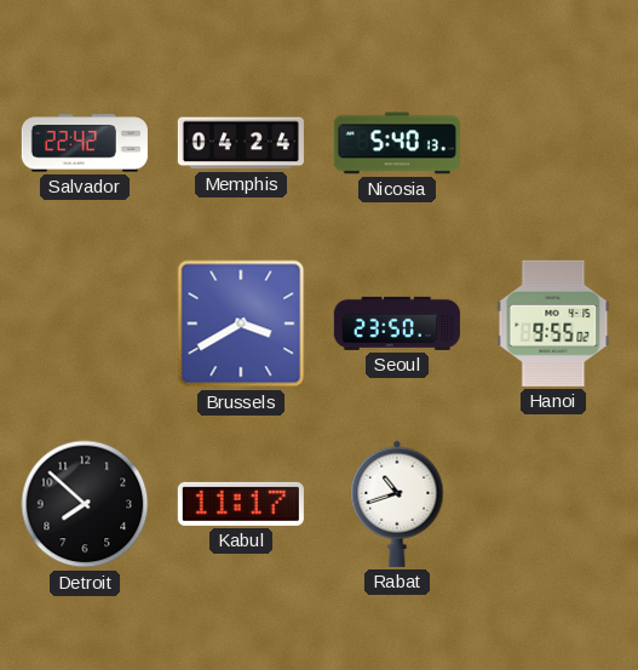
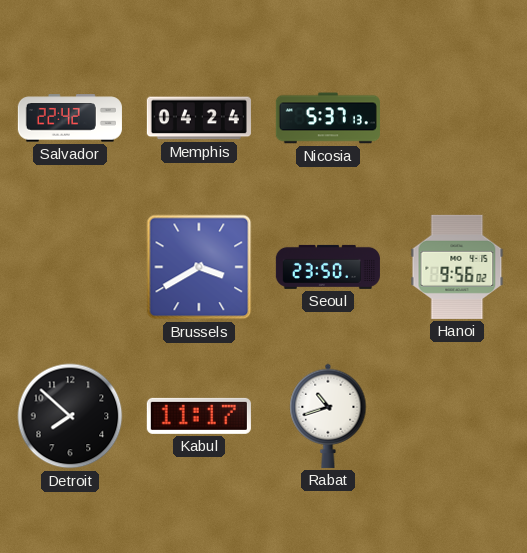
Nicosia: 5:40 -> 5:37
Hanoi: 9:55 -> 9:56
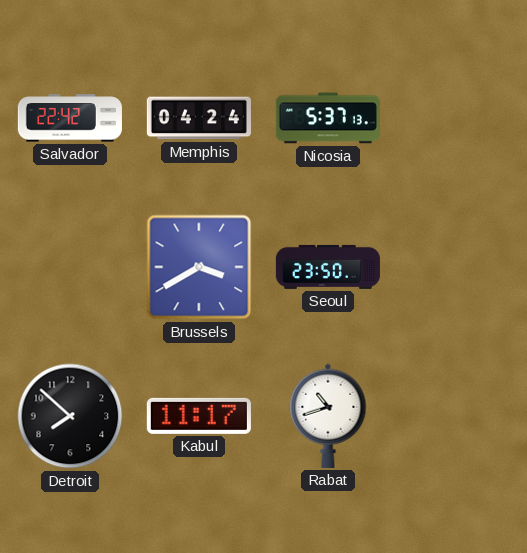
Hanoi: 9:56 -> none
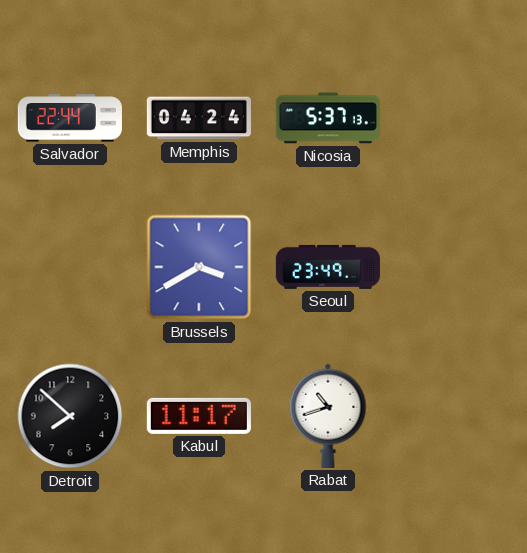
Salvador: 22:42 -> 22:44
Seoul: 23:50 -> 23:49
